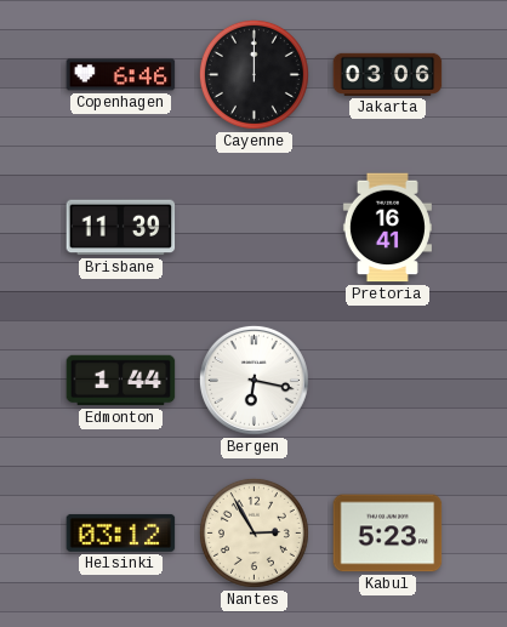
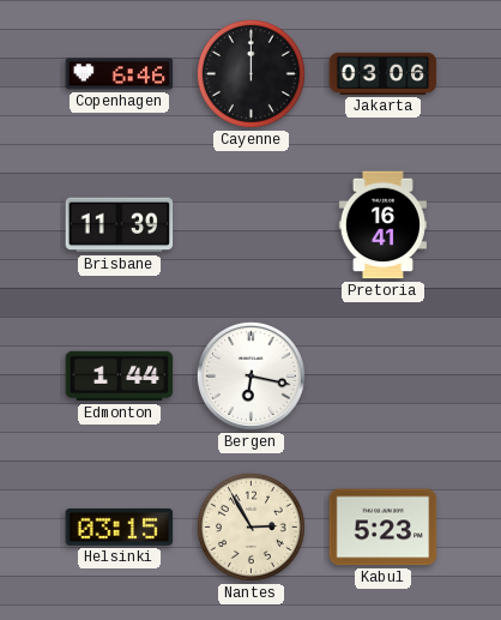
Helsinki: 03:12 -> 03:15
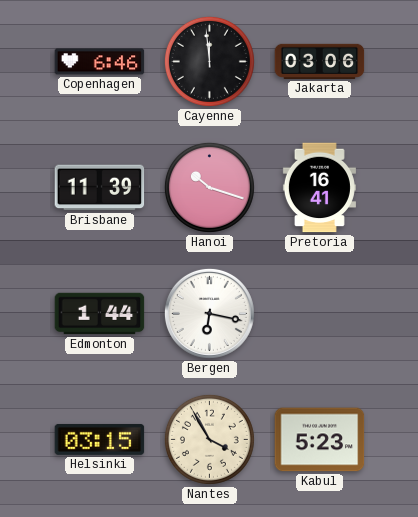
Cayenne: 12:00 -> 11:59
Hanoi: none -> 10:18
Nantes: 2:55 -> 3:55
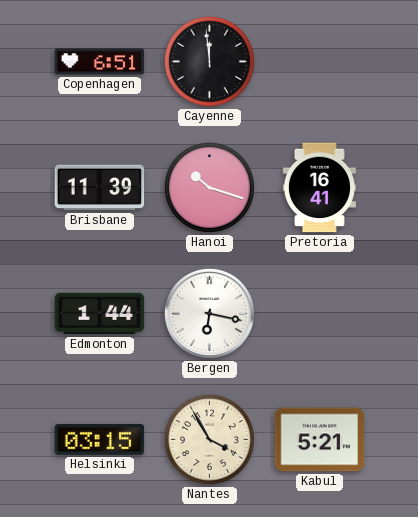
Copenhagen: 6:46 -> 6:51
Jakarta: 03:06 -> none
Kabul: 5:23 -> 5:21
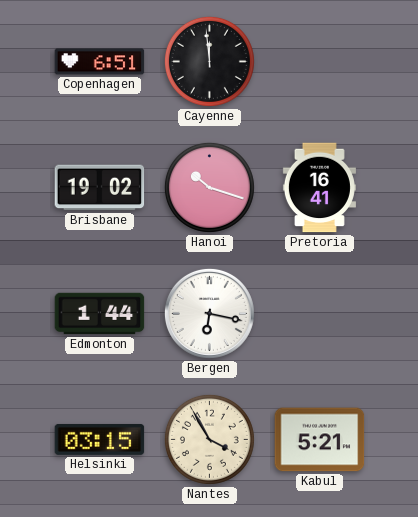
Brisbane: 11:39 -> 19:02
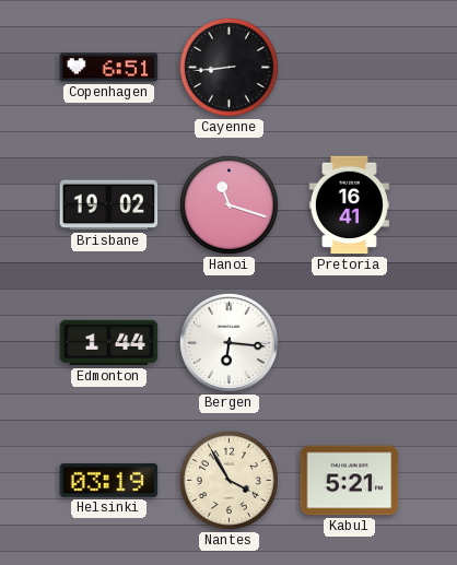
Cayenne: 11:59 -> 8:44
Hanoi: 10:18 -> 11:18
Bergen: 6:17 -> 6:16
Helsinki: 03:15 -> 03:19
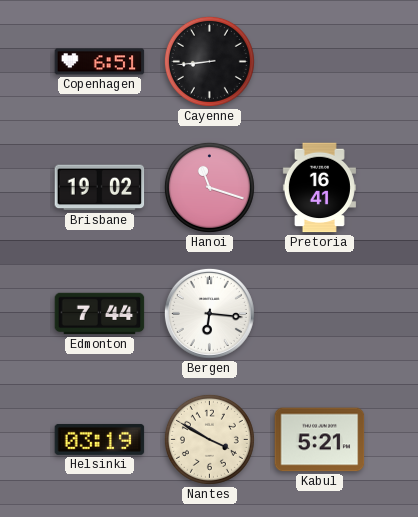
Edmonton: 1:44 -> 7:44
Nantes: 3:55 -> 3:50
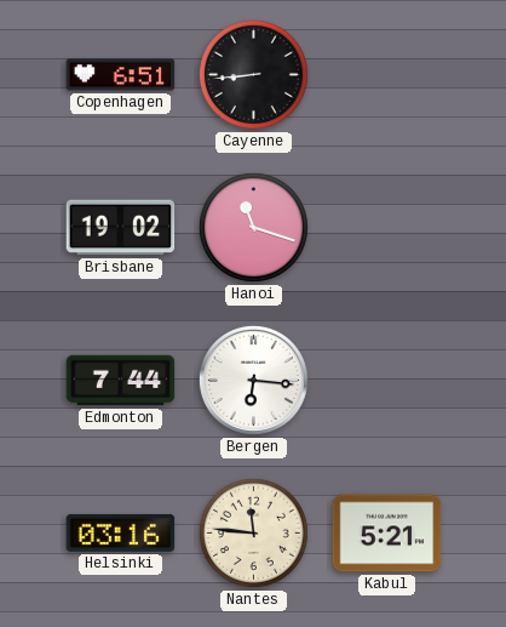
Pretoria: 16:41 -> none
Helsinki: 03:19 -> 03:16
Nantes: 3:50 -> 11:46
